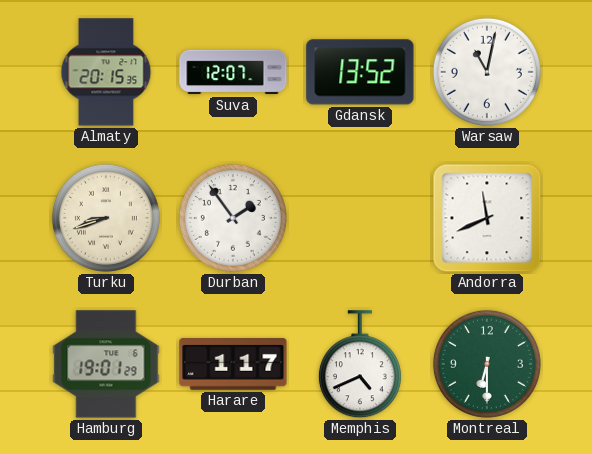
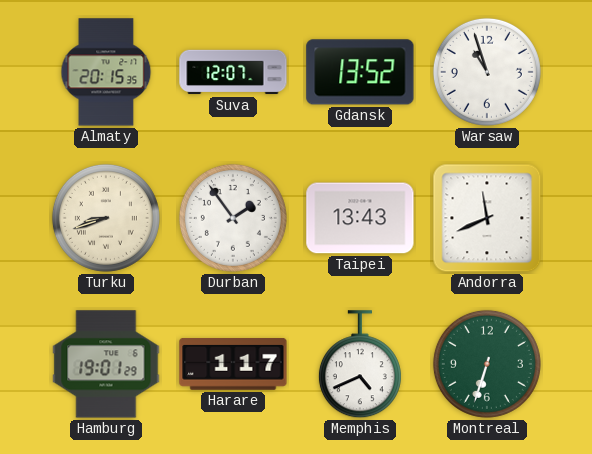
Warsaw: 11:02 -> 10:57
Taipei: none -> 13:43
Montreal: 6:30 -> 6:33
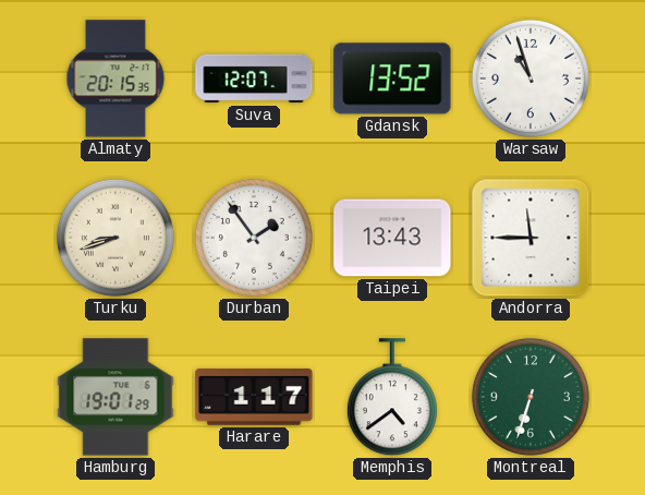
Andorra: 11:41 -> 11:45
Memphis: 4:41 -> 4:39
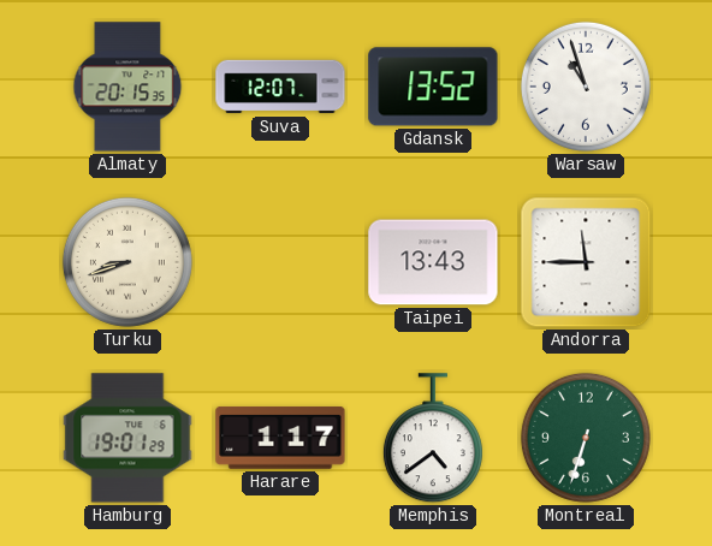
Durban: 1:54 -> none
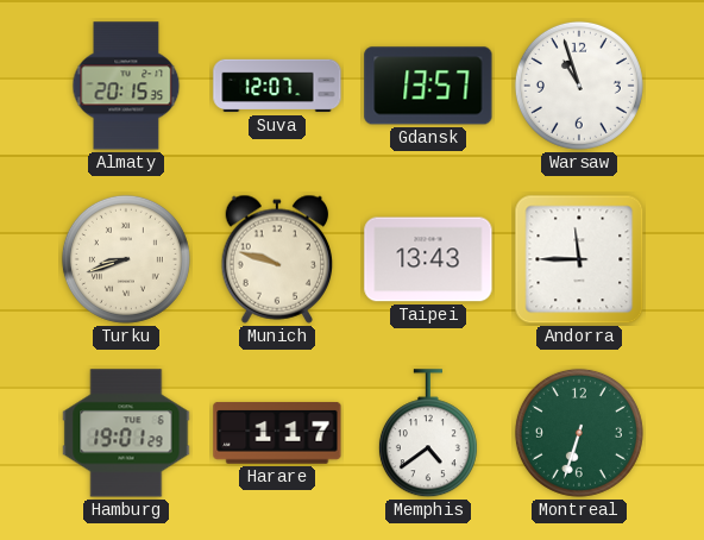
Gdansk: 13:52 -> 13:57
Munich: none -> 9:48
